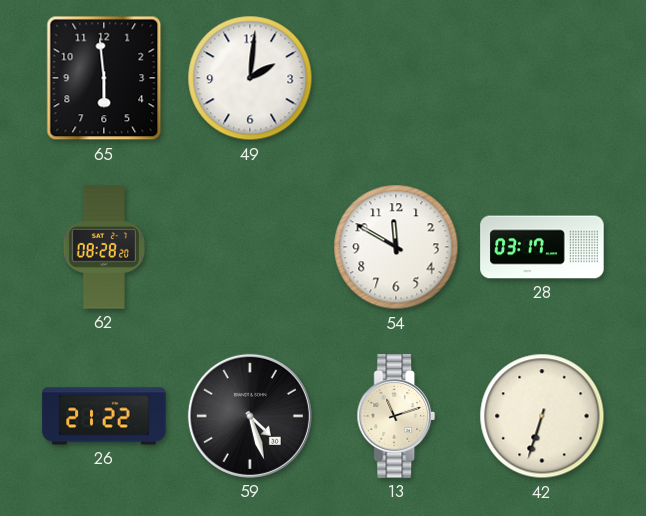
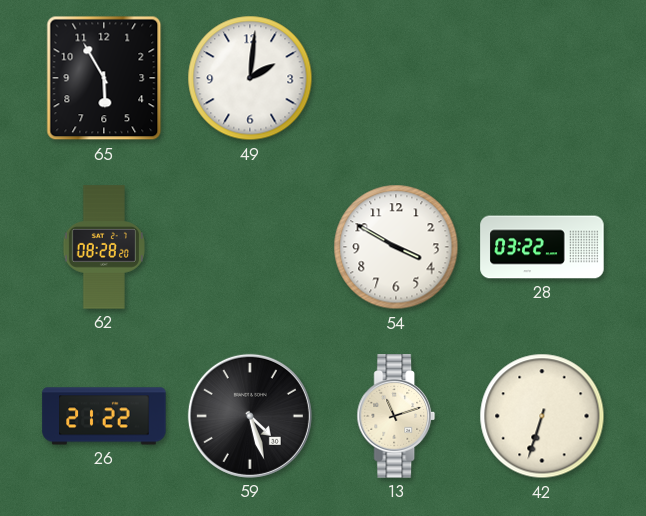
65: 5:59 -> 5:55
54: 11:50 -> 3:50
28: 03:17 -> 03:22
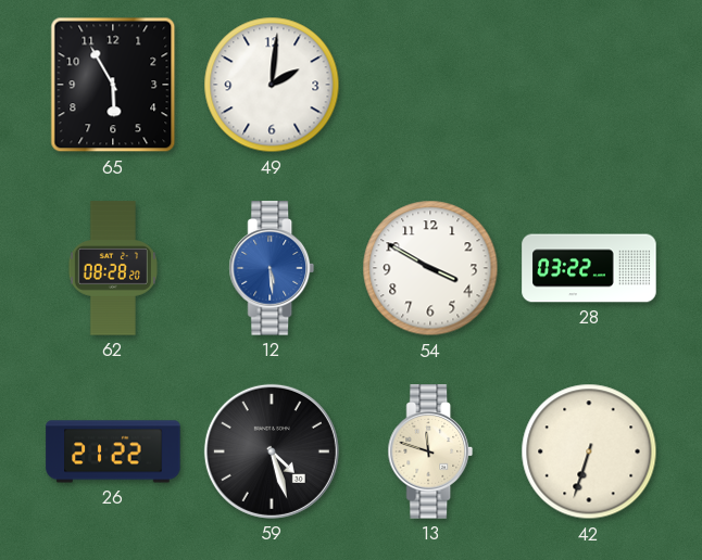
12: none -> 5:29
13: 11:12 -> 11:48
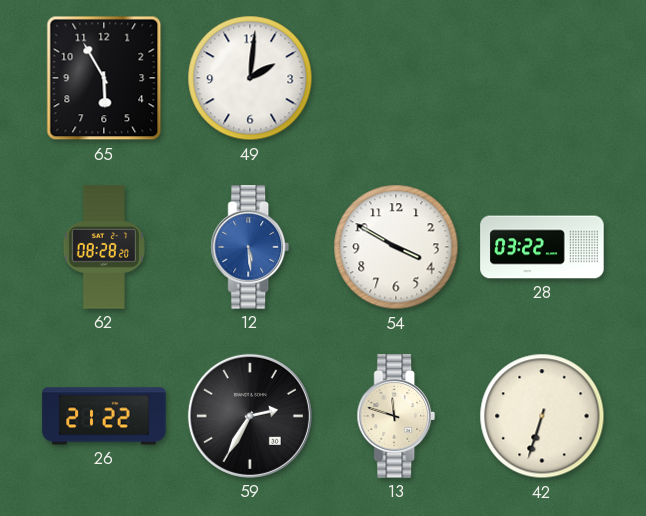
59: 4:27 -> 2:35
